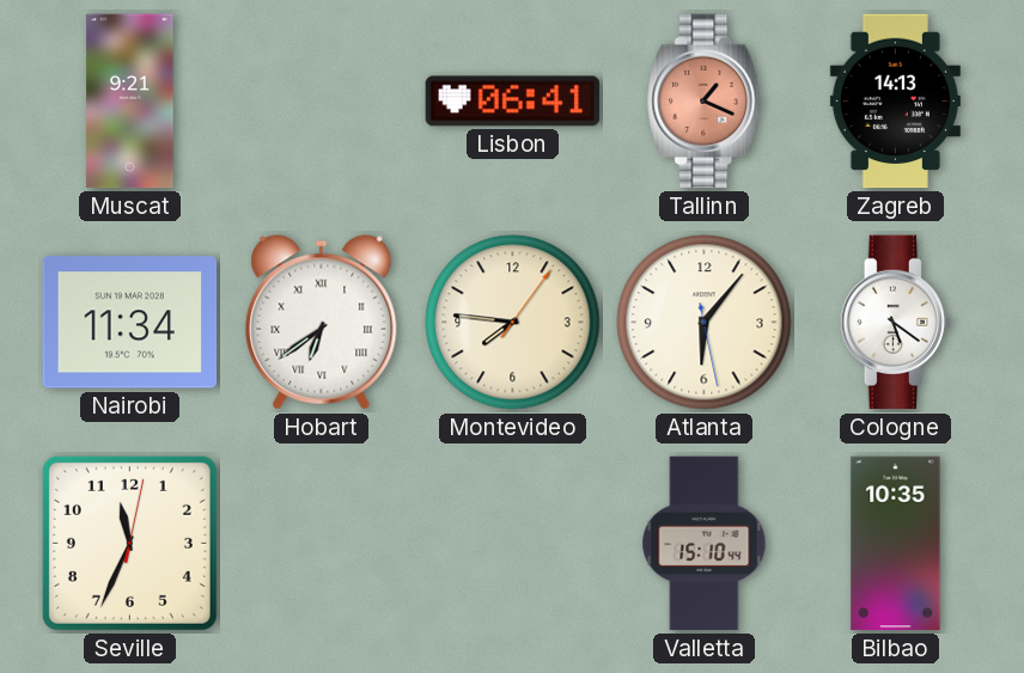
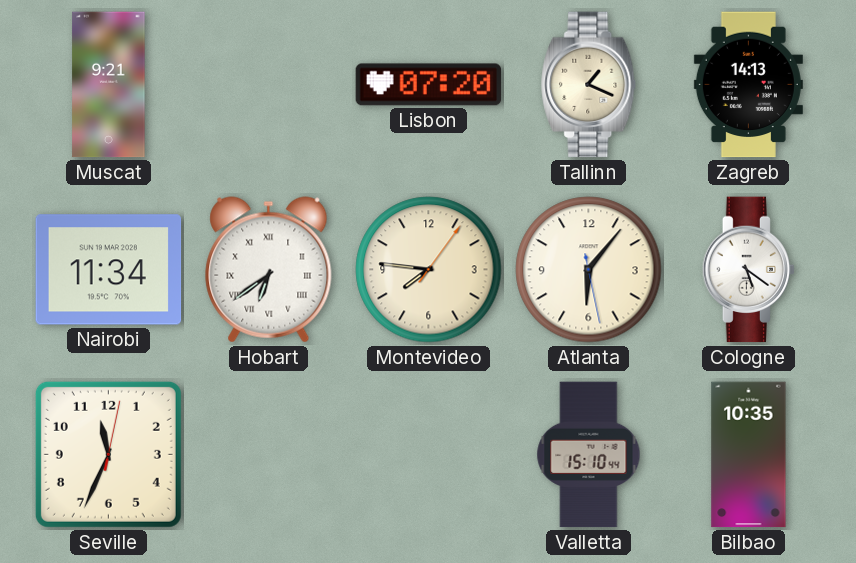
Lisbon: 06:41 -> 07:20
Tallinn dial: salmon -> cream
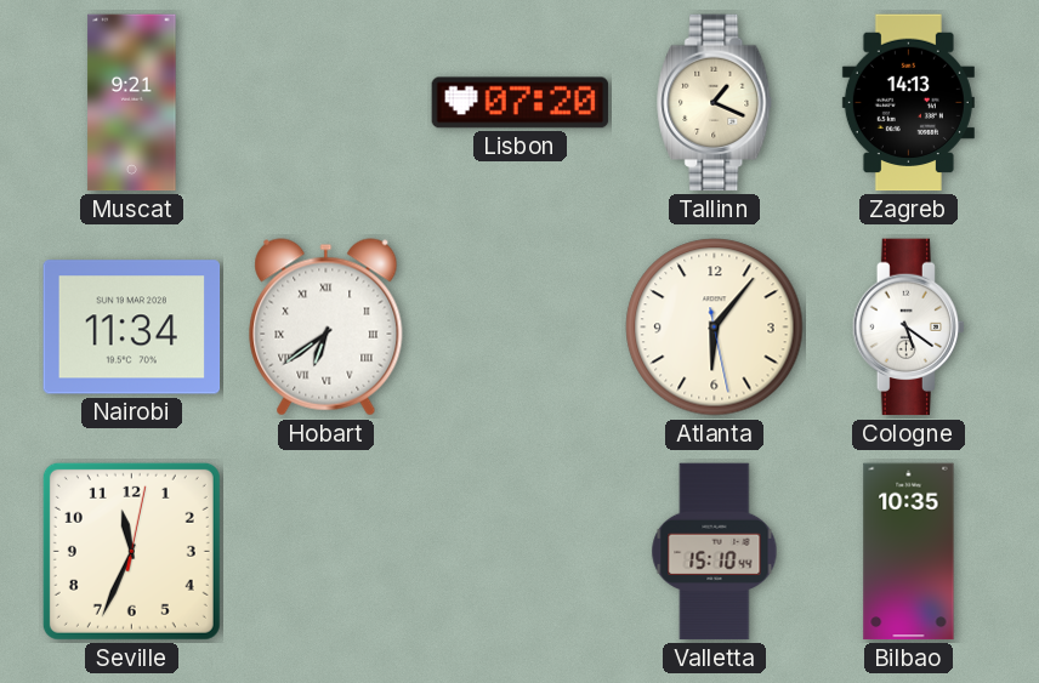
Montevideo: 7:46 -> none
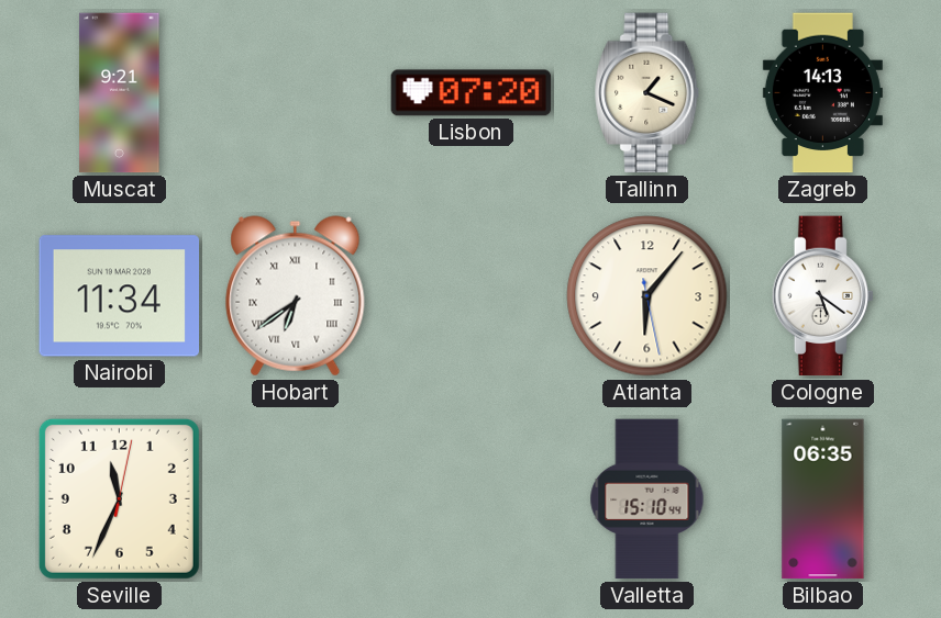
Bilbao: 10:35 -> 06:35
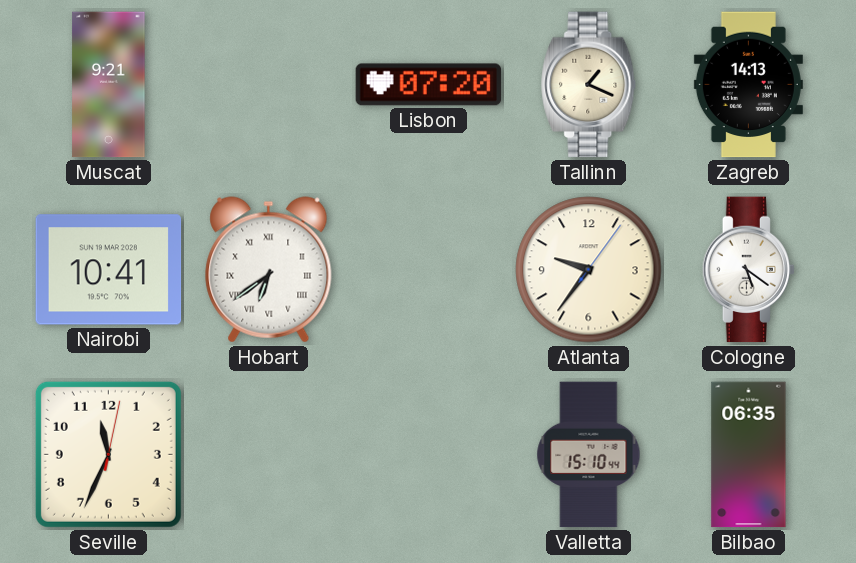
Nairobi: 11:34 -> 10:41
Atlanta: 6:06 -> 9:36
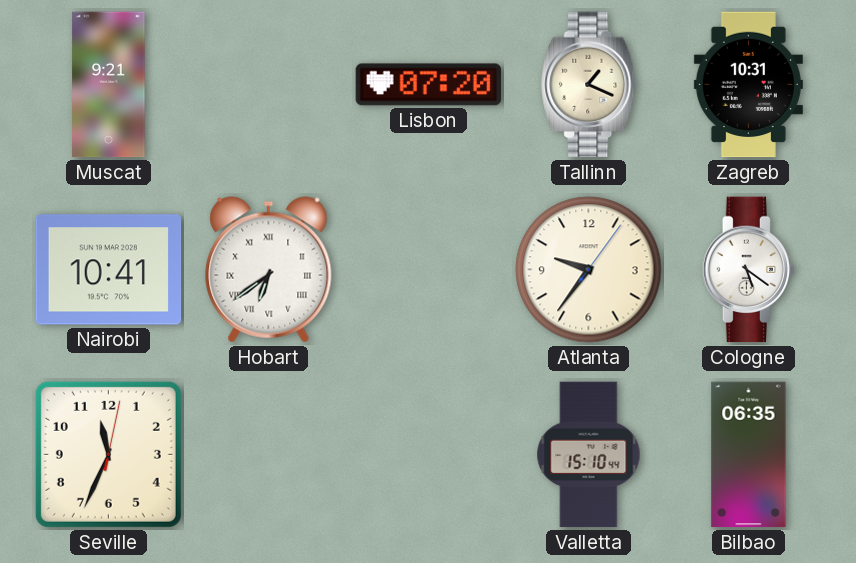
Zagreb: 14:13 -> 10:31
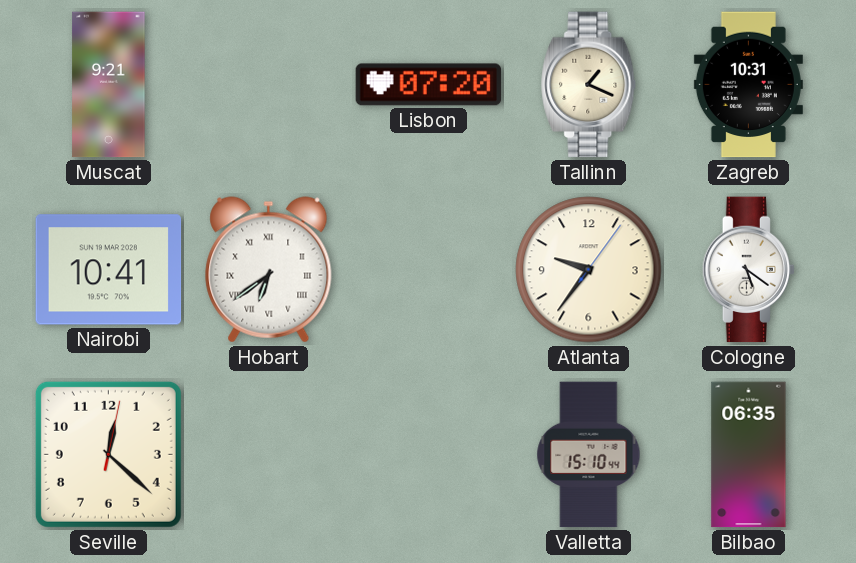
Seville: 11:34 -> 12:22
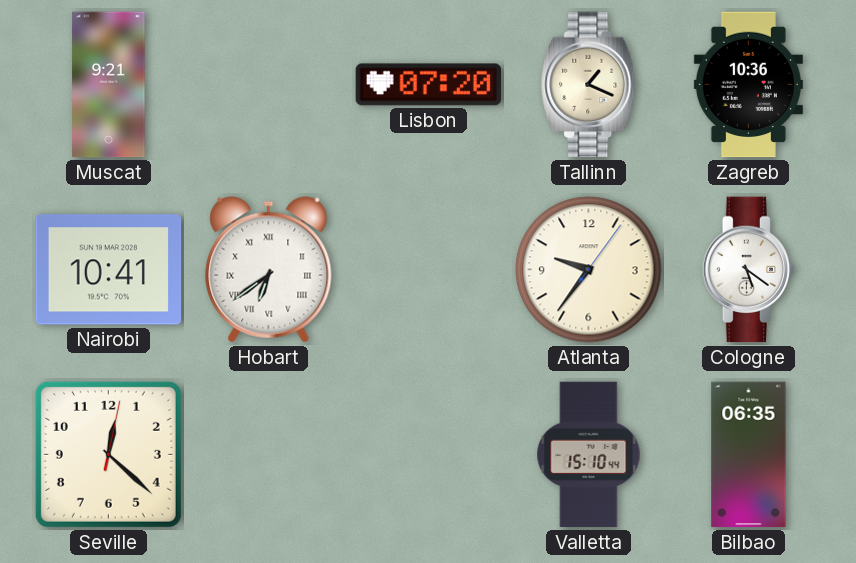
Zagreb: 10:31 -> 10:36
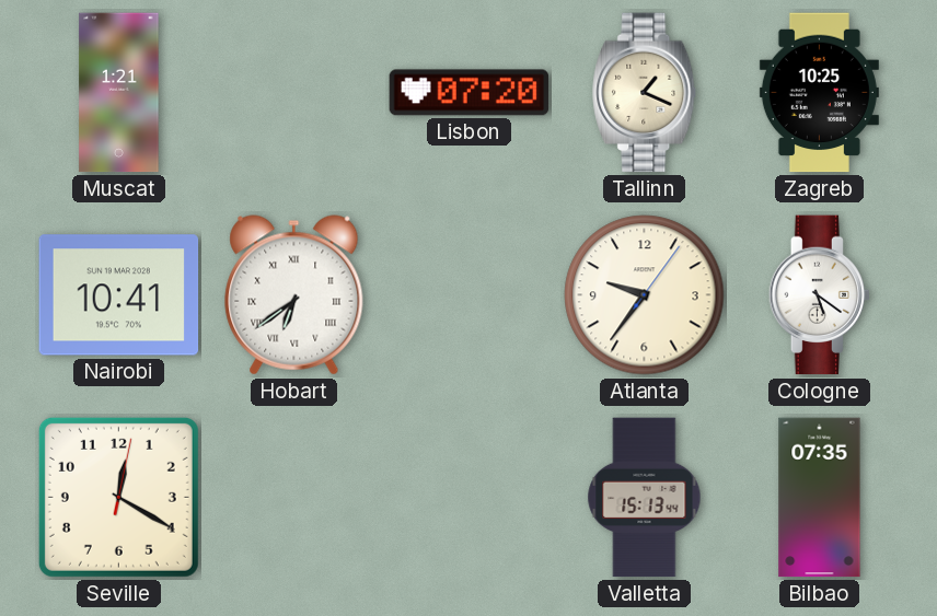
Muscat: 9:21 -> 1:21
Zagreb: 10:36 -> 10:25
Seville: 12:22 -> 12:20
Valletta: 15:10 -> 15:13
Bilbao: 06:35 -> 07:35
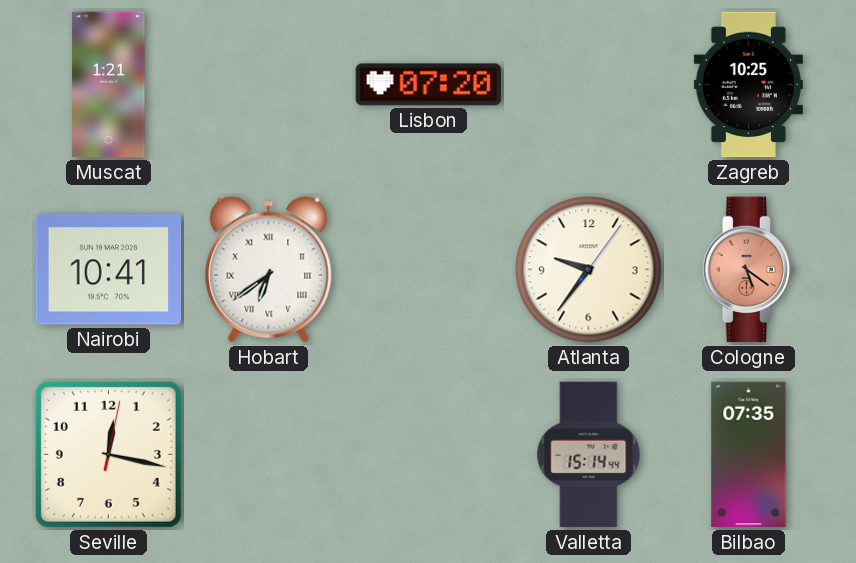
Tallinn: 1:19 -> none
Cologne dial: white -> salmon
Seville: 12:20 -> 12:17
Valletta: 15:13 -> 15:14
